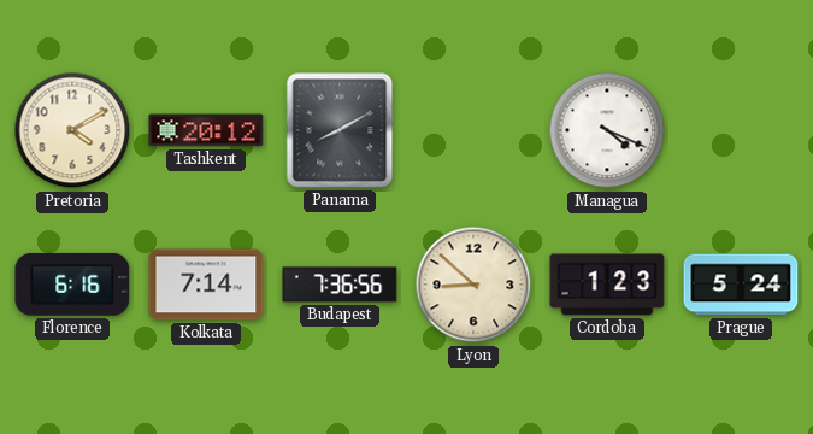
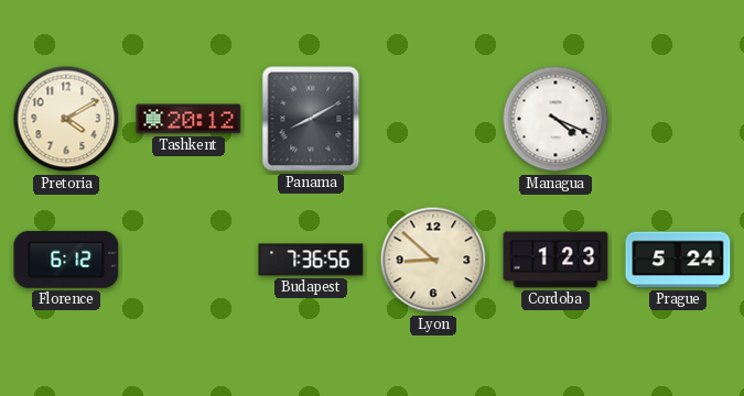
Florence: 6:16 -> 6:12
Kolkata: 7:14 -> none
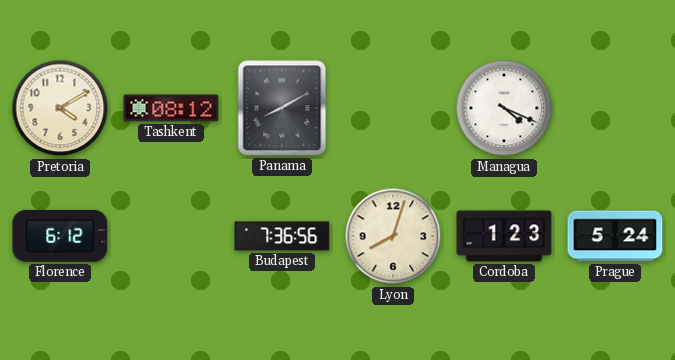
Tashkent: 20:12 -> 08:12
Lyon: 8:52 -> 8:03
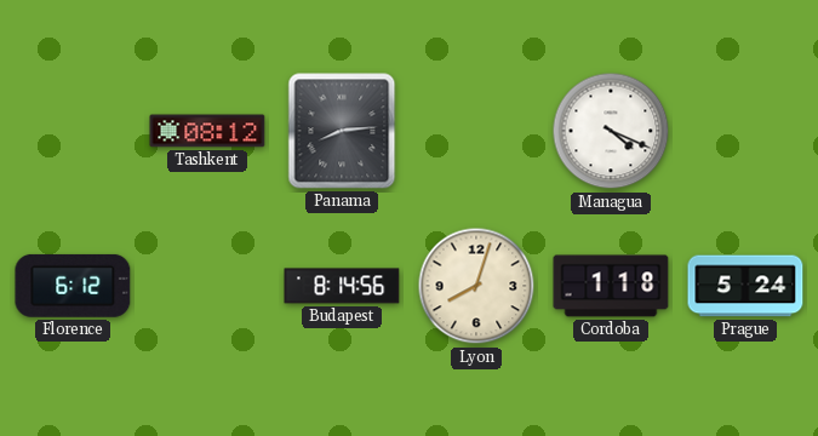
Pretoria: 4:10 -> none
Panama: 8:10 -> 8:14
Budapest: 7:36 -> 8:14
Cordoba: 1:23 -> 1:18
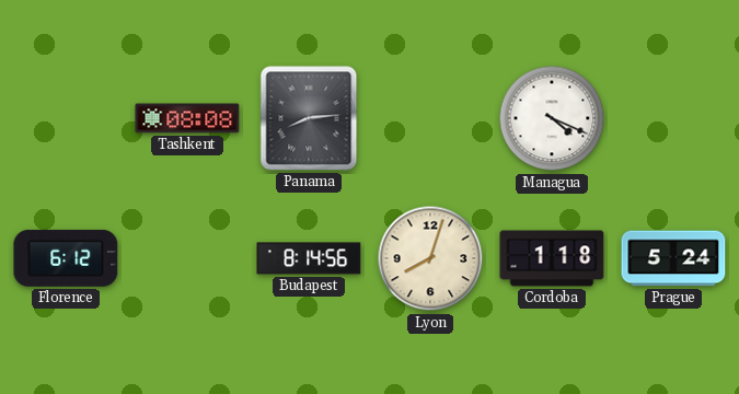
Tashkent: 08:12 -> 08:08
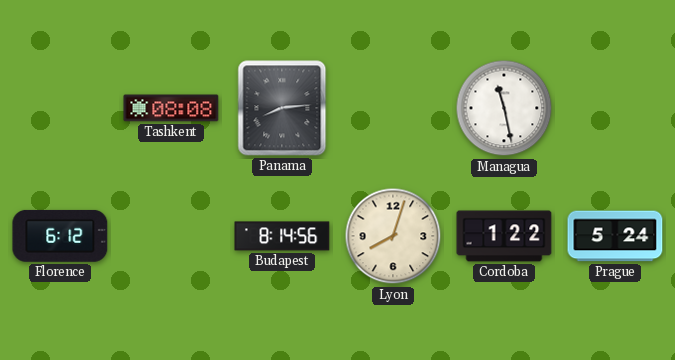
Managua: 4:19 -> 11:28
Cordoba: 1:18 -> 1:22
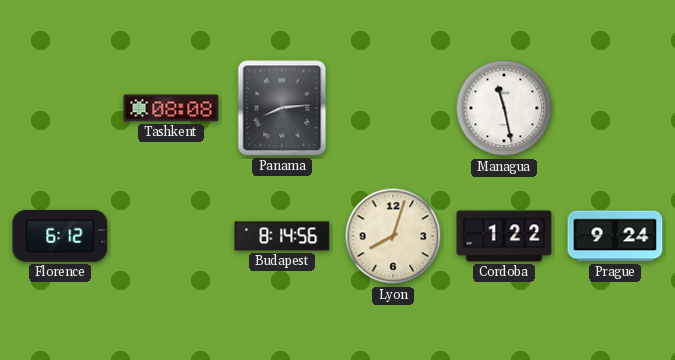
Prague: 5:24 -> 9:24
